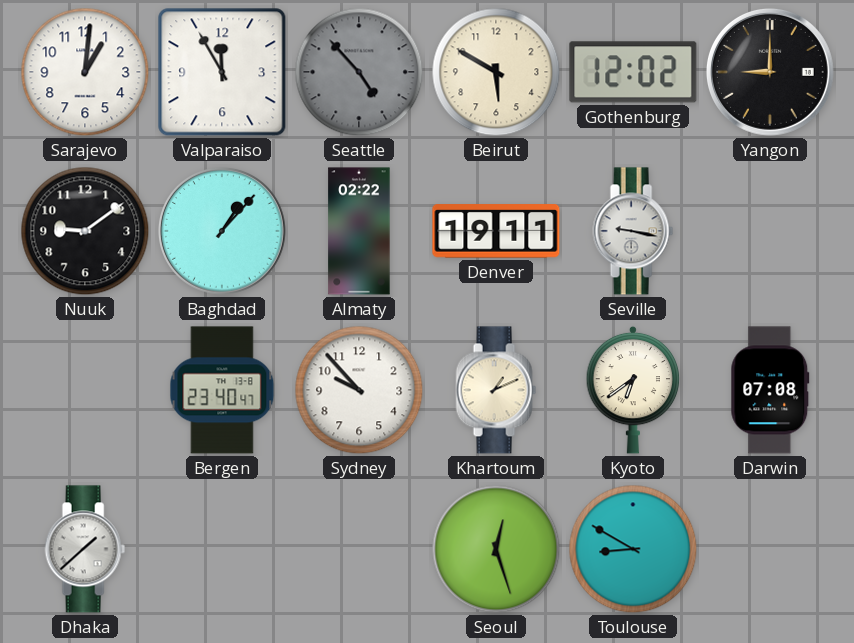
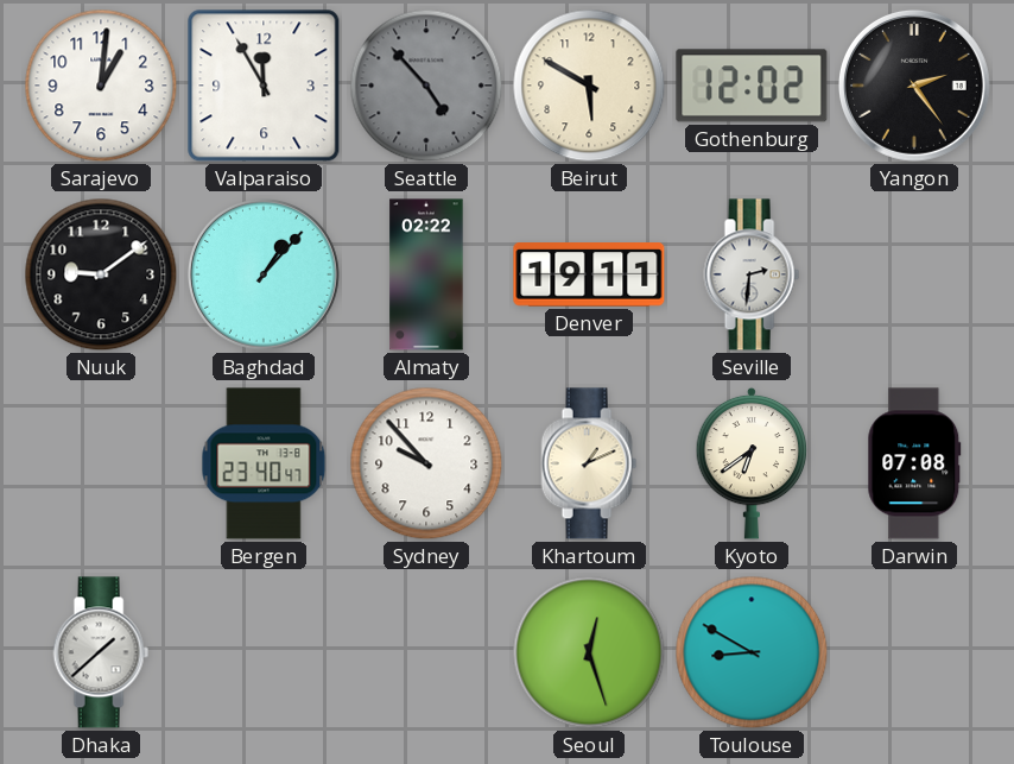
Yangon: 9:00 -> 2:24
Seville: 9:17 -> 2:31
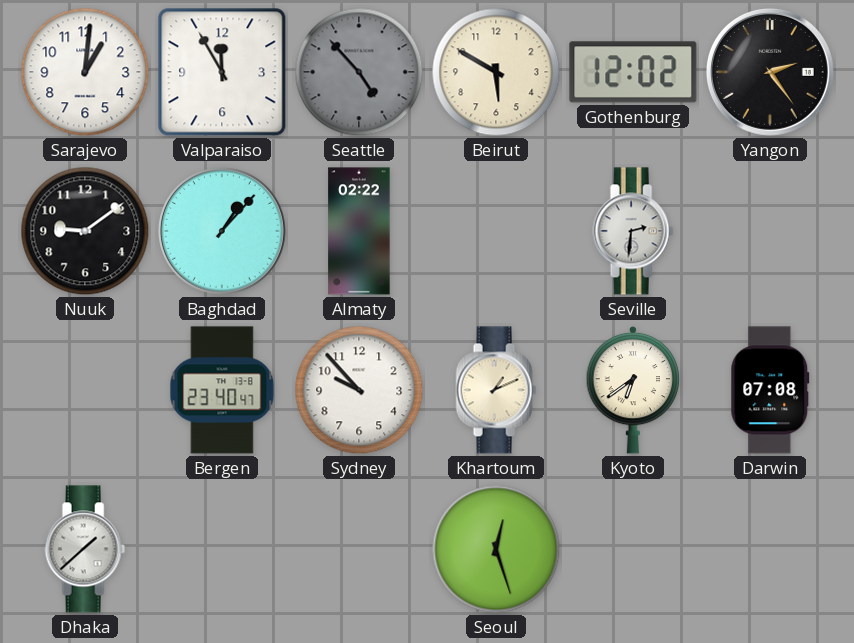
Denver: 19:11 -> none
Toulouse: 8:50 -> none
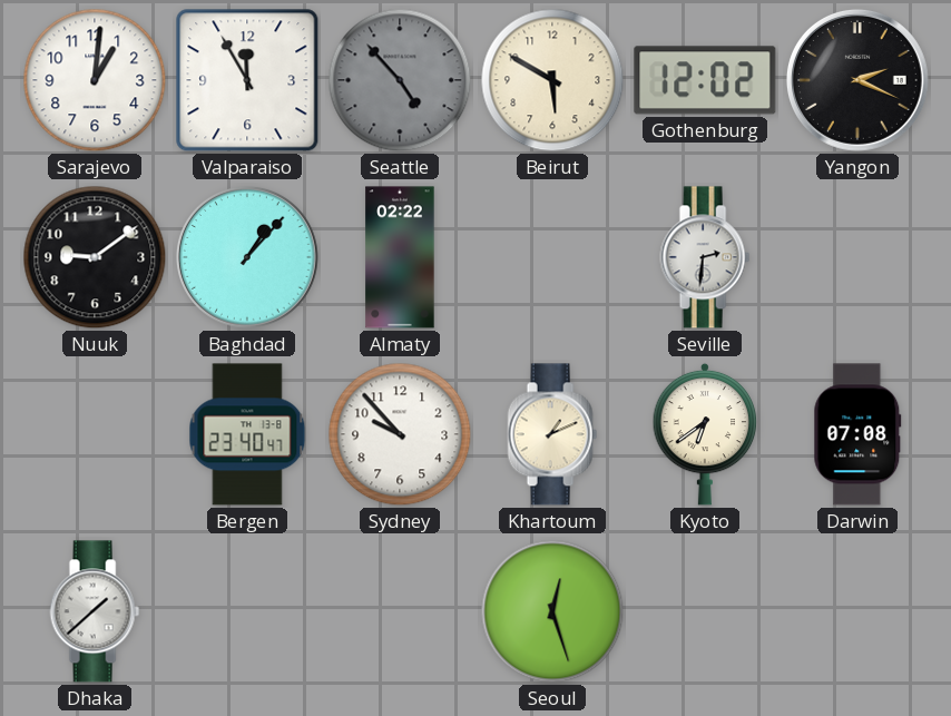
Yangon: 2:24 -> 2:19
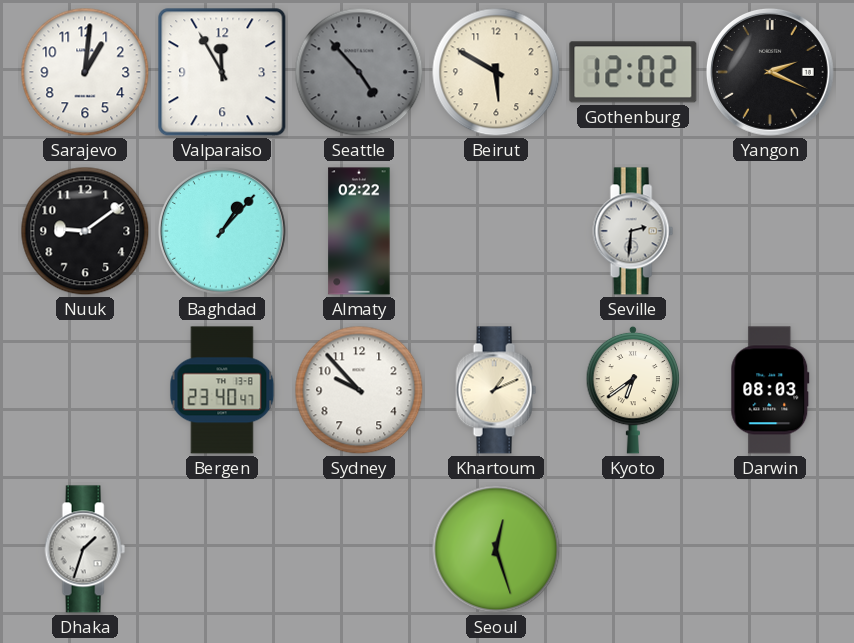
Darwin: 07:08 -> 08:03
Dhaka: 1:38 -> 1:33
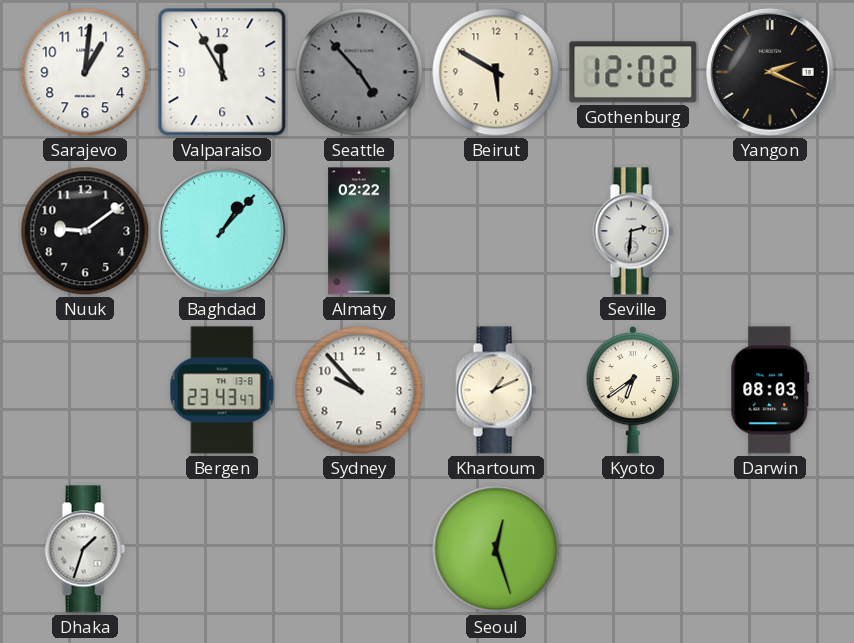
Bergen: 23:40 -> 23:43
